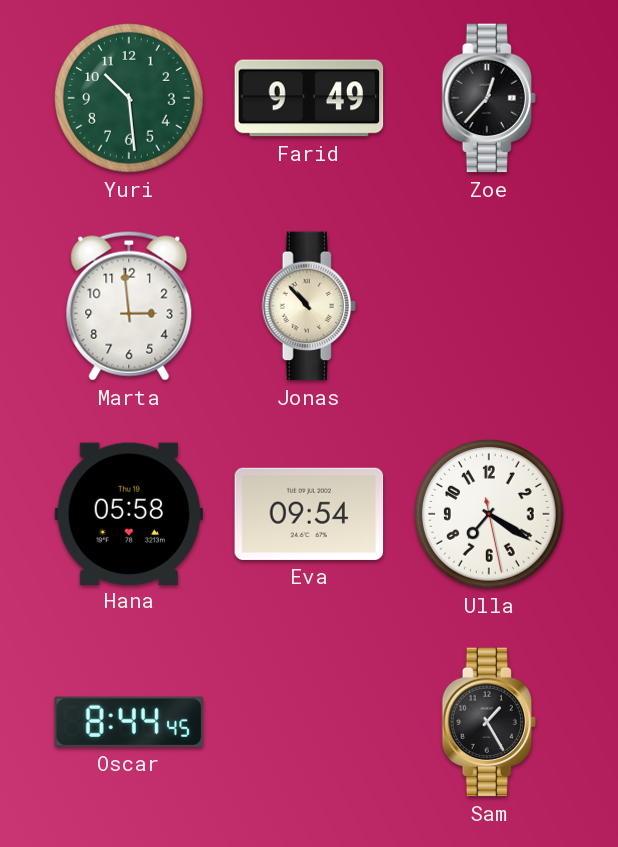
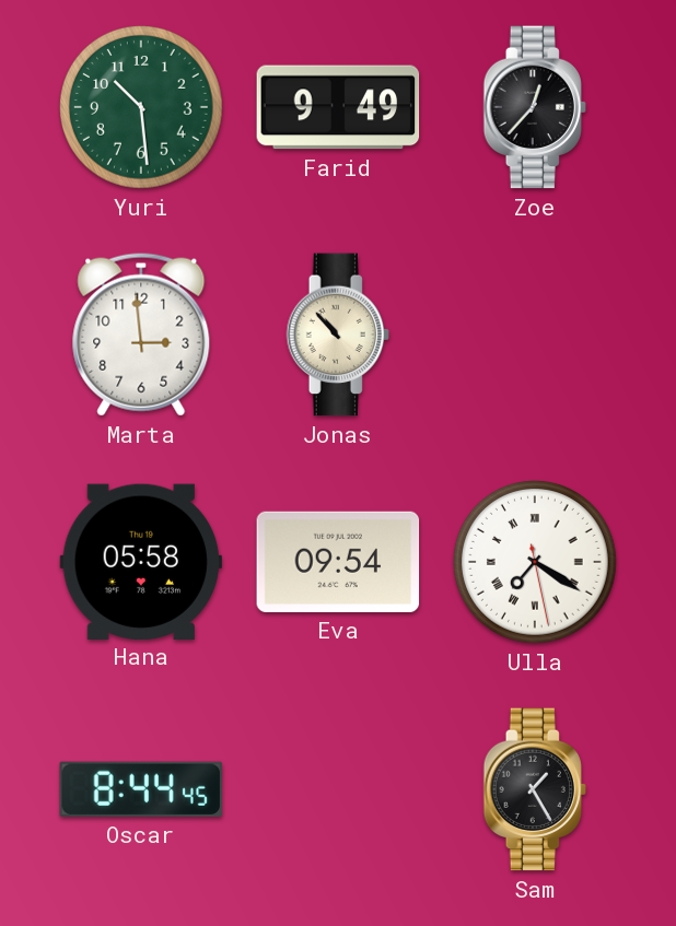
Ulla numerals: Arabic -> Roman
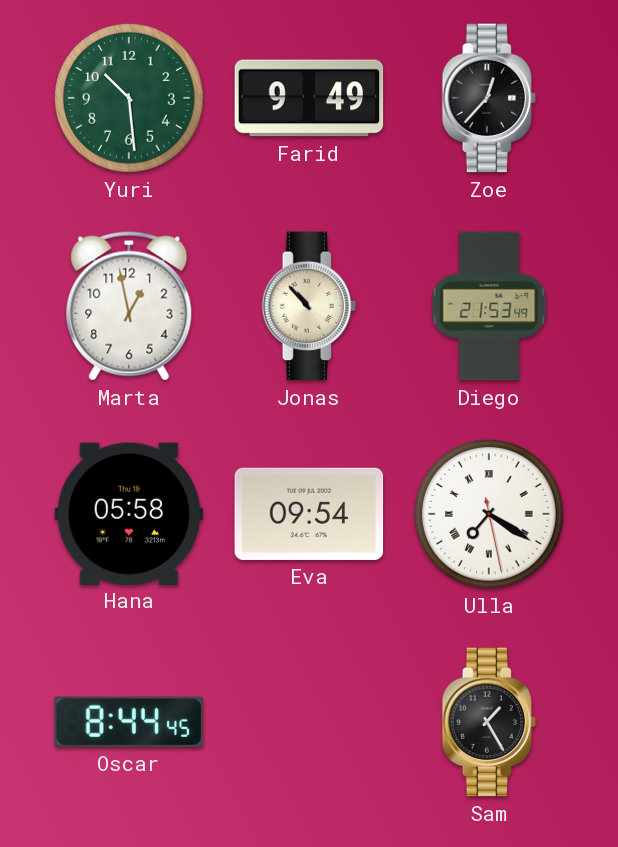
Marta: 2:59 -> 12:58
Diego: none -> 21:53
